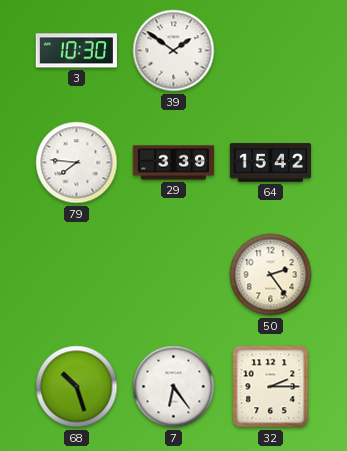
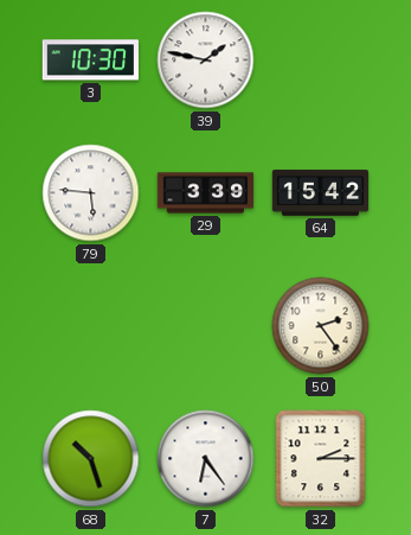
39: 1:51 -> 1:47
79: 7:46 -> 5:46
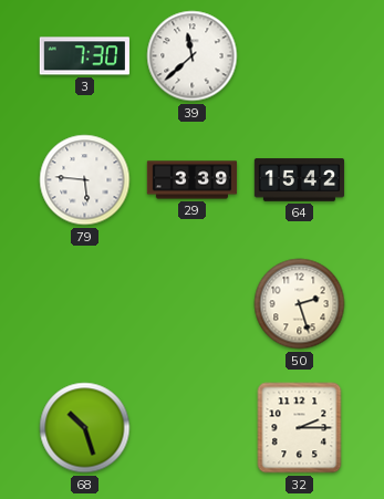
3: 10:30 -> 7:30
39: 1:47 -> 11:38
50: 2:24 -> 2:27
7: 6:24 -> none
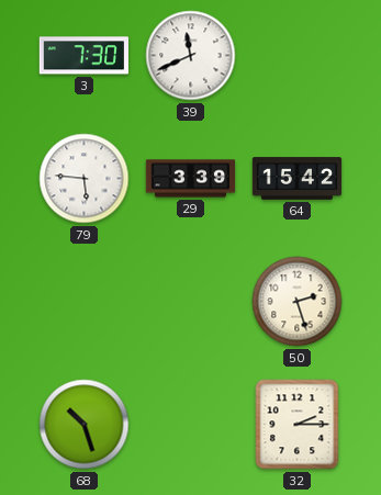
39: 11:38 -> 11:41
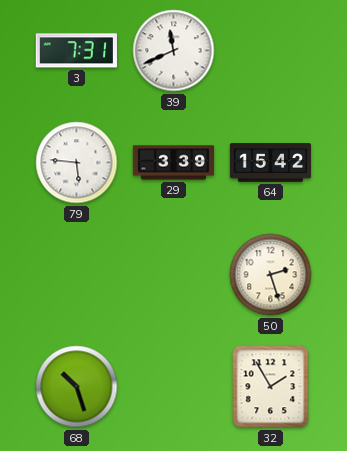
3: 7:30 -> 7:31
32: 2:15 -> 1:55
